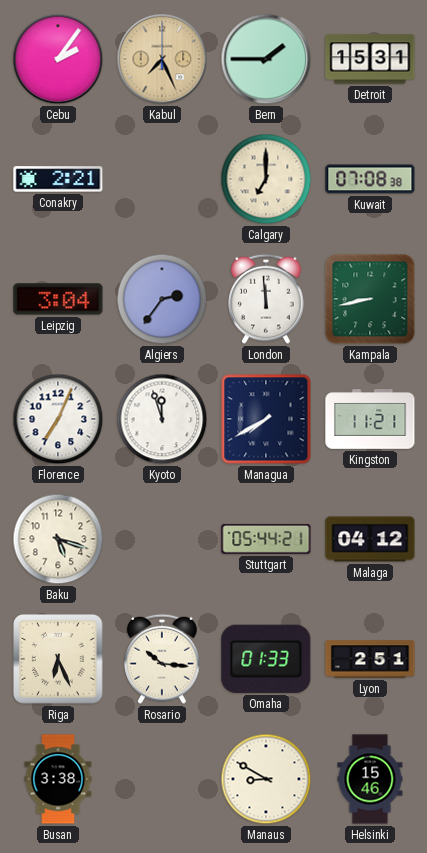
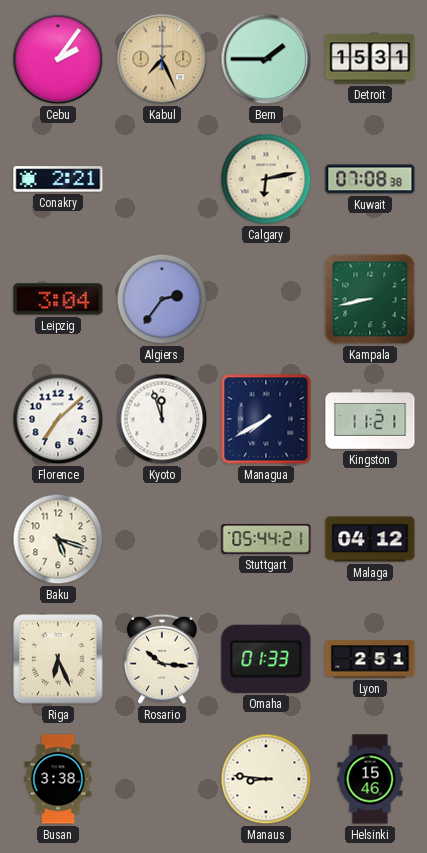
Calgary: 7:00 -> 6:13
London: 11:59 -> none
Florence: 7:04 -> 7:08
Manaus: 8:50 -> 8:46
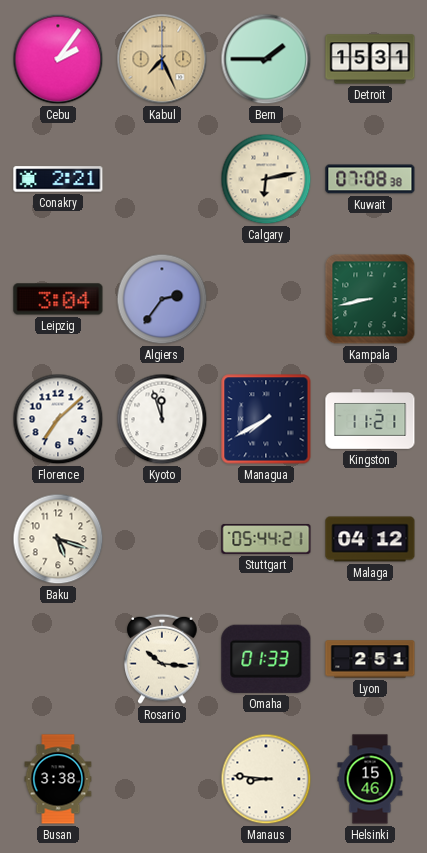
Riga: 6:26 -> none
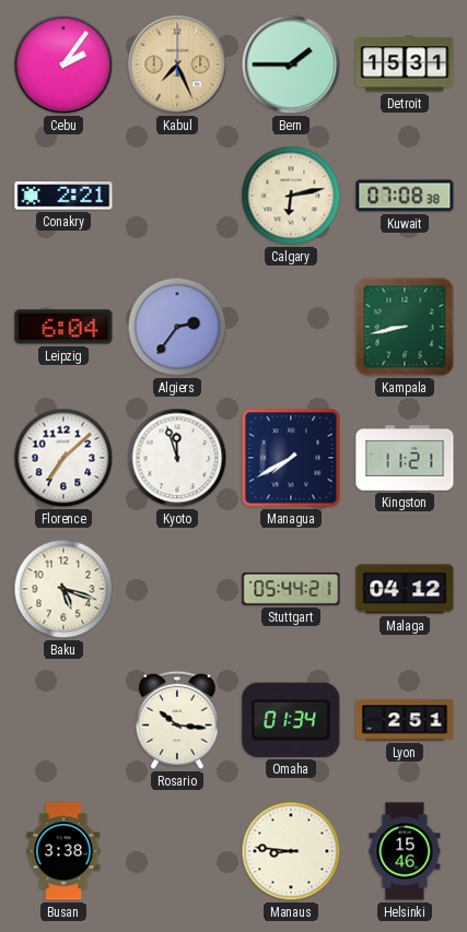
Leipzig: 3:04 -> 6:04
Omaha: 01:33 -> 01:34
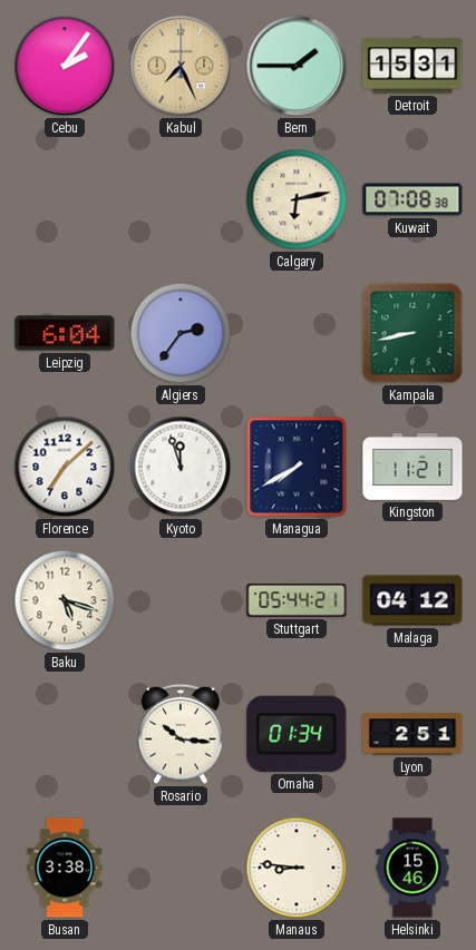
Conakry: 2:21 -> none
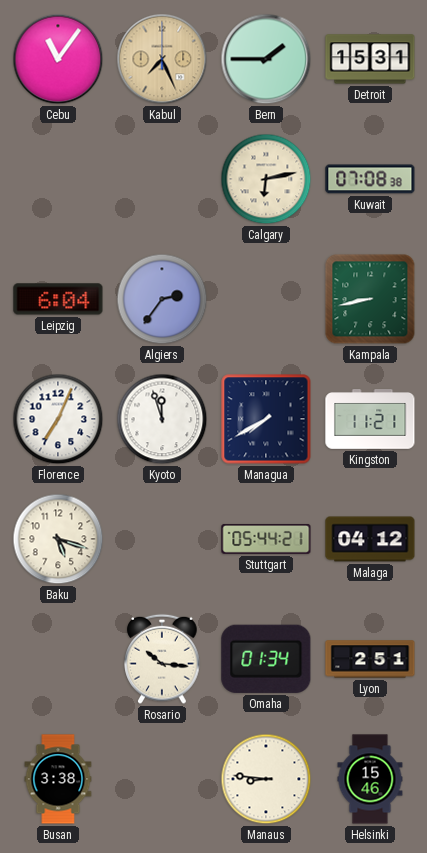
Cebu: 2:06 -> 11:06
Florence: 7:08 -> 7:04
